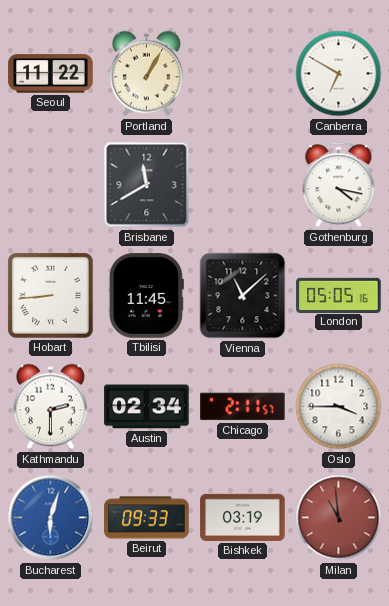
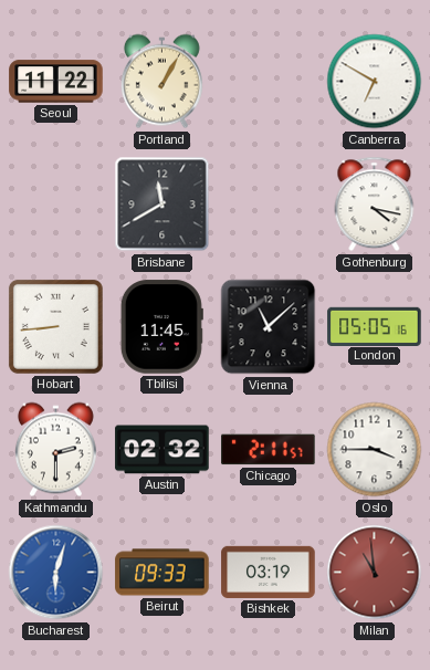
Austin: 02:34 -> 02:32
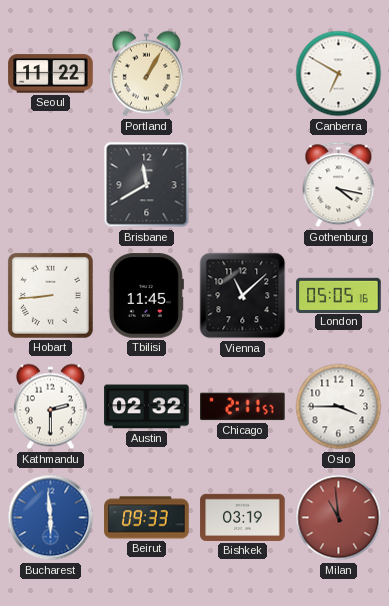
Bucharest: 6:03 -> 5:59
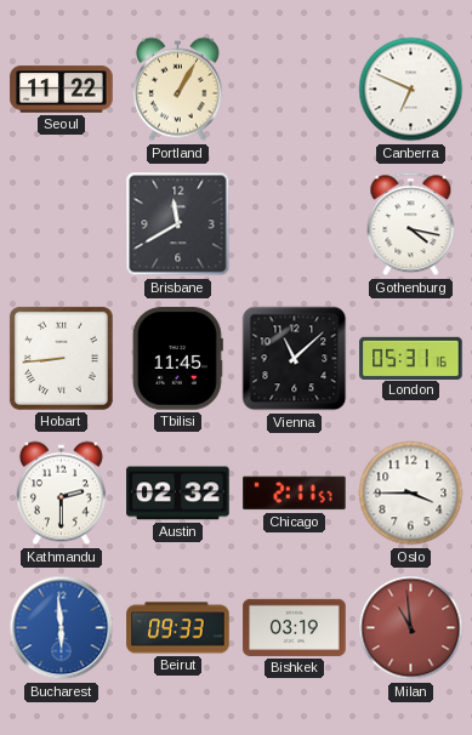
Canberra: 6:50 -> 6:49
London: 05:05 -> 05:31
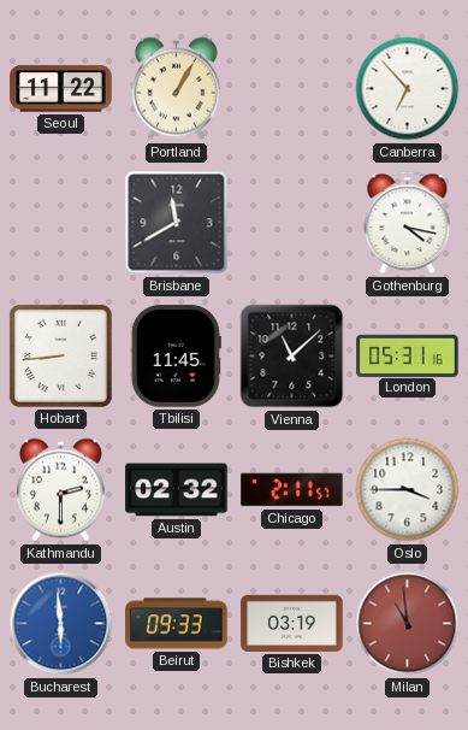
Canberra: 6:49 -> 6:53
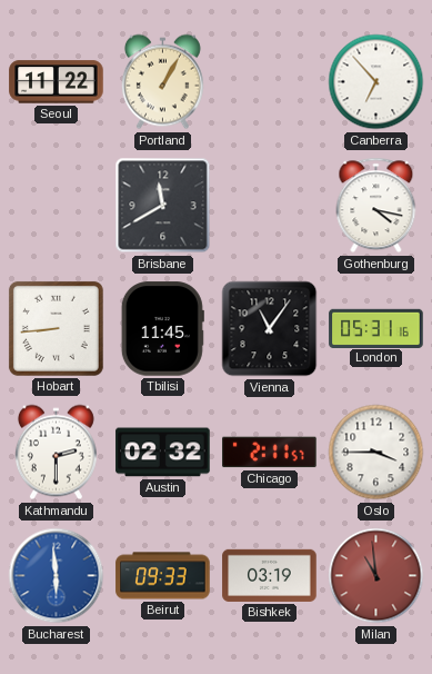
Vienna: 11:08 -> 11:06
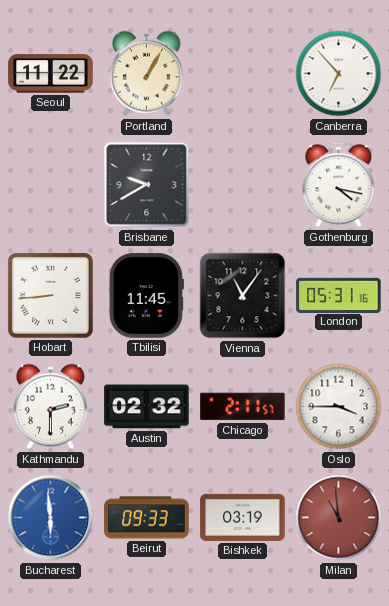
Brisbane: 11:40 -> 9:40
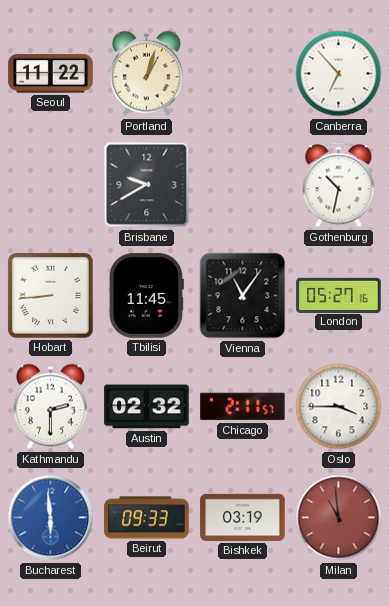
Portland: 1:05 -> 1:03
Gothenburg: 4:17 -> 10:32
London: 05:31 -> 05:27
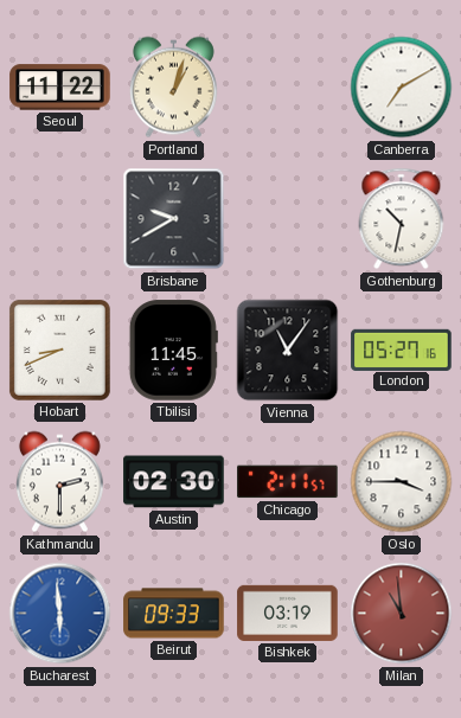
Canberra: 6:53 -> 7:10
Hobart: 8:44 -> 8:41
Austin: 02:32 -> 02:30
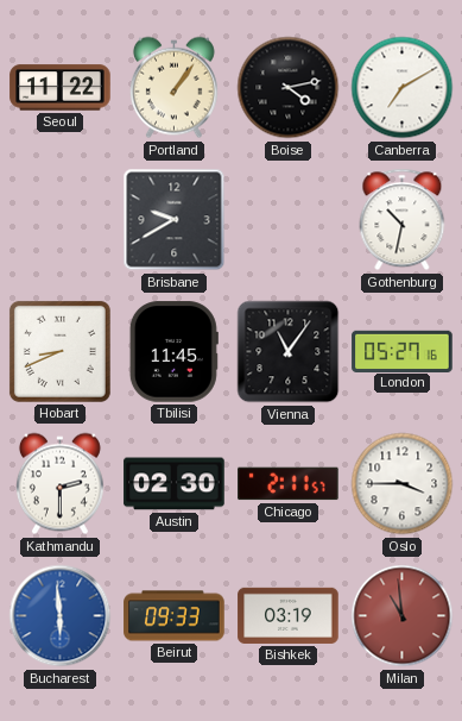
Portland: 1:03 -> 1:06
Boise: none -> 4:13
